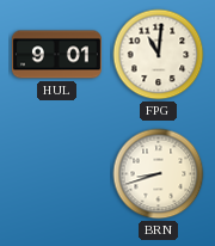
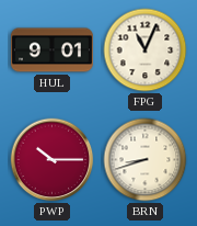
FPG: 11:01 -> 11:04
PWP: none -> 10:15
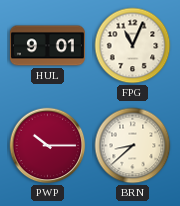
BRN: 8:42 -> 8:38
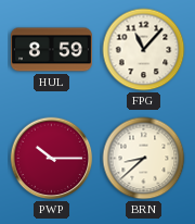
HUL: 9:01 -> 8:59
FPG: 11:04 -> 11:07
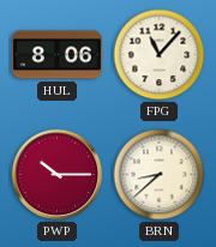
HUL: 8:59 -> 8:06
